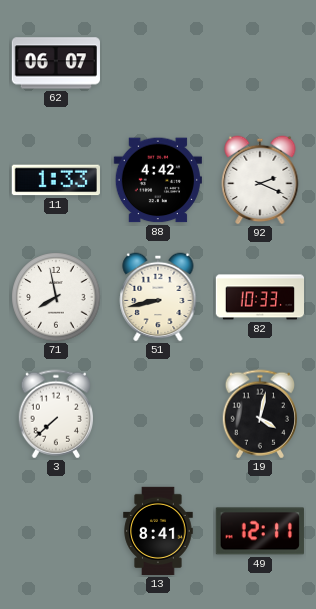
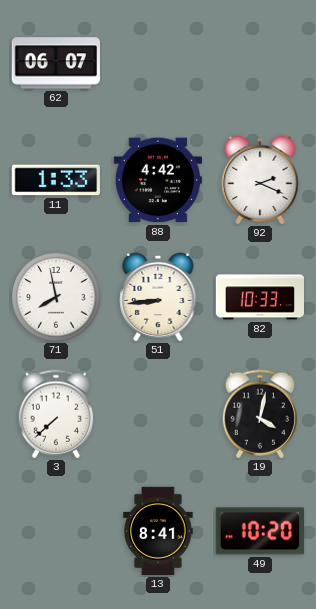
51: 8:43 -> 8:44
49: 12:11 -> 10:20
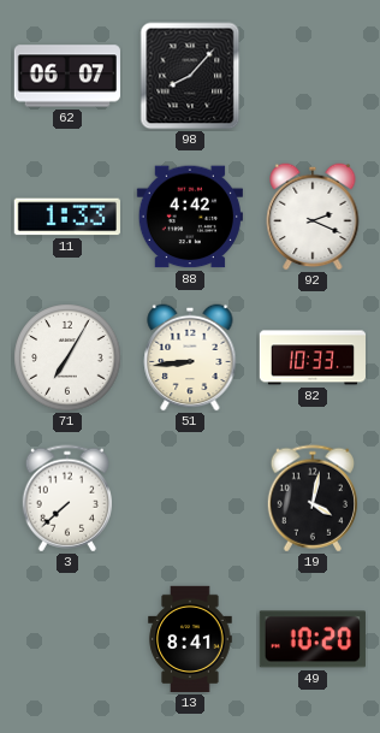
98: none -> 8:07
71: 7:58 -> 7:05
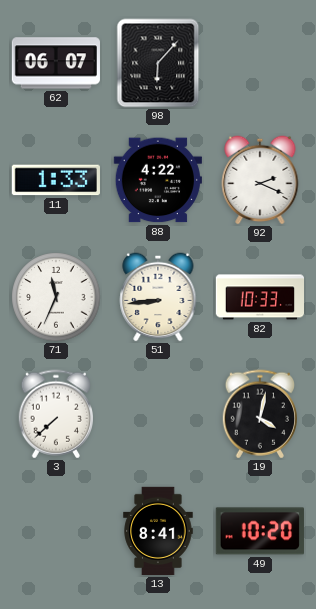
98: 8:07 -> 6:07
88: 4:42 -> 4:22
71: 7:05 -> 11:34
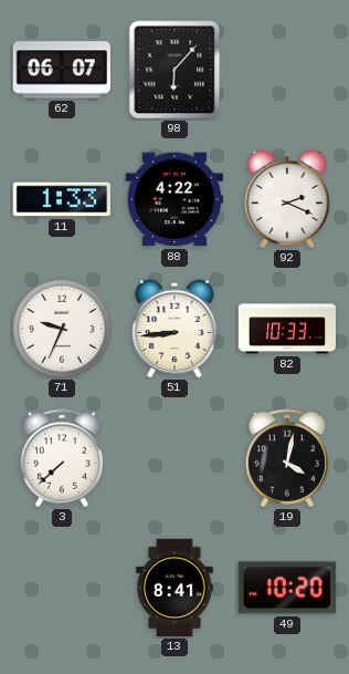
71: 11:34 -> 9:34
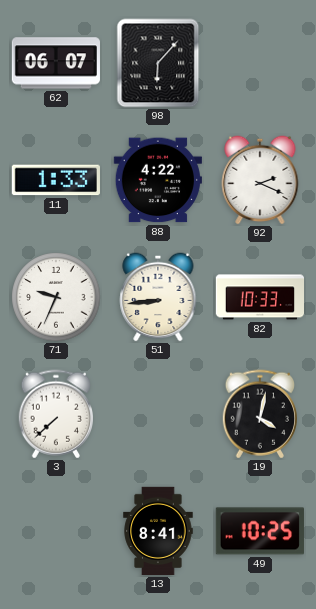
49: 10:20 -> 10:25
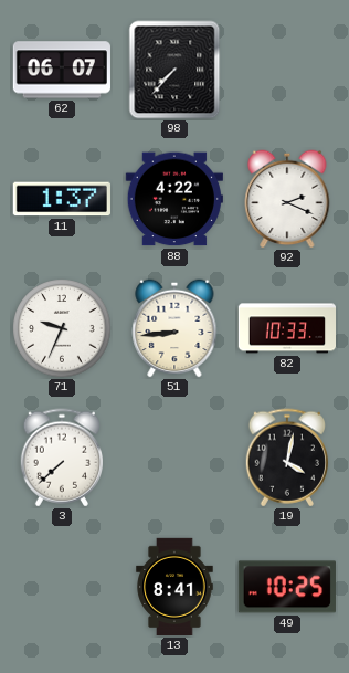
98: 6:07 -> 7:37
11: 1:33 -> 1:37
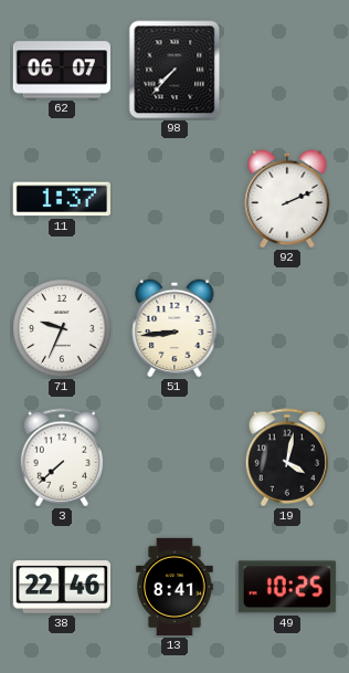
88: 4:22 -> none
92: 2:19 -> 2:11
82: 10:33 -> none
38: none -> 22:46
